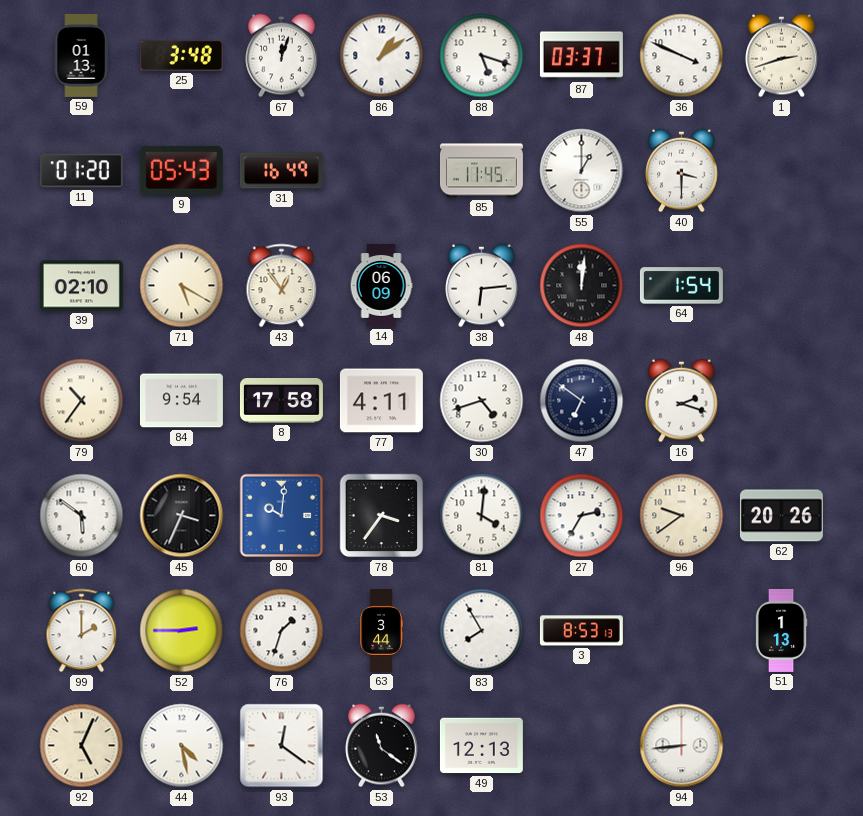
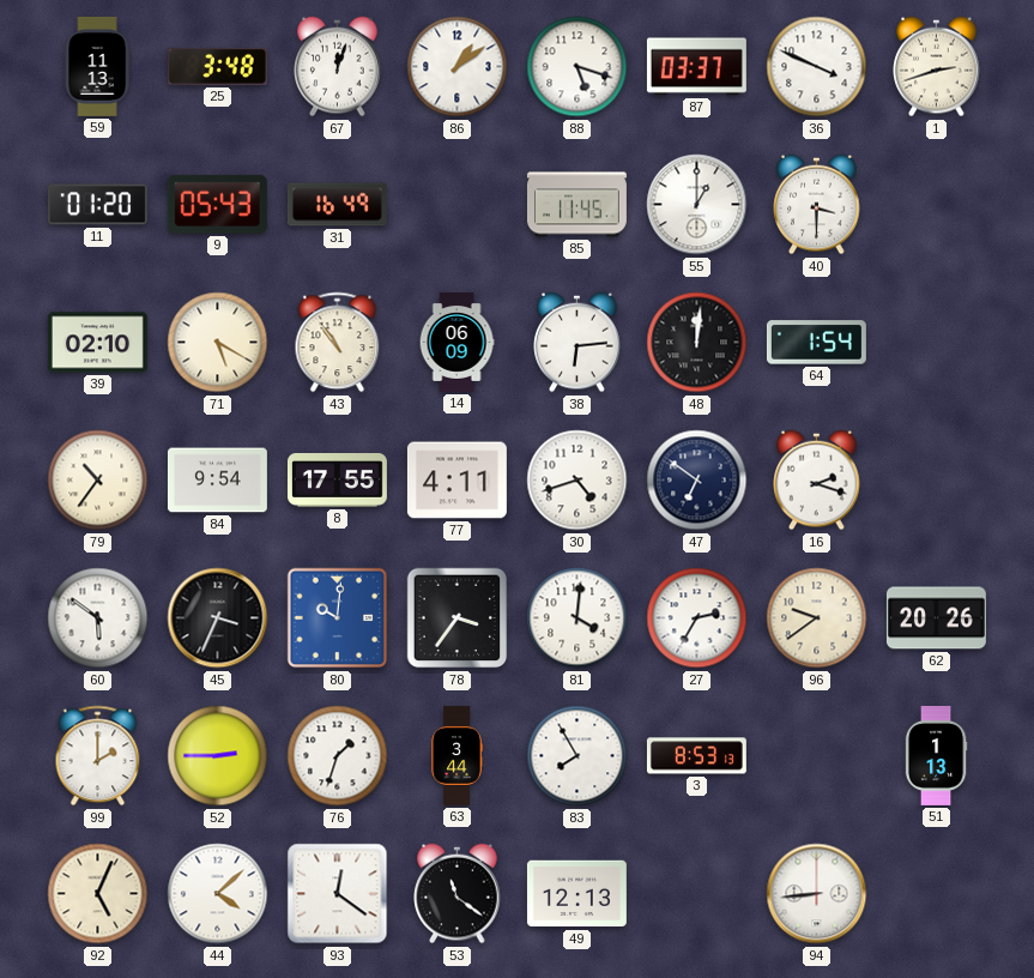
59: 01:13 -> 11:13
43: 12:54 -> 10:54
8: 17:58 -> 17:55
44: 4:28 -> 4:08
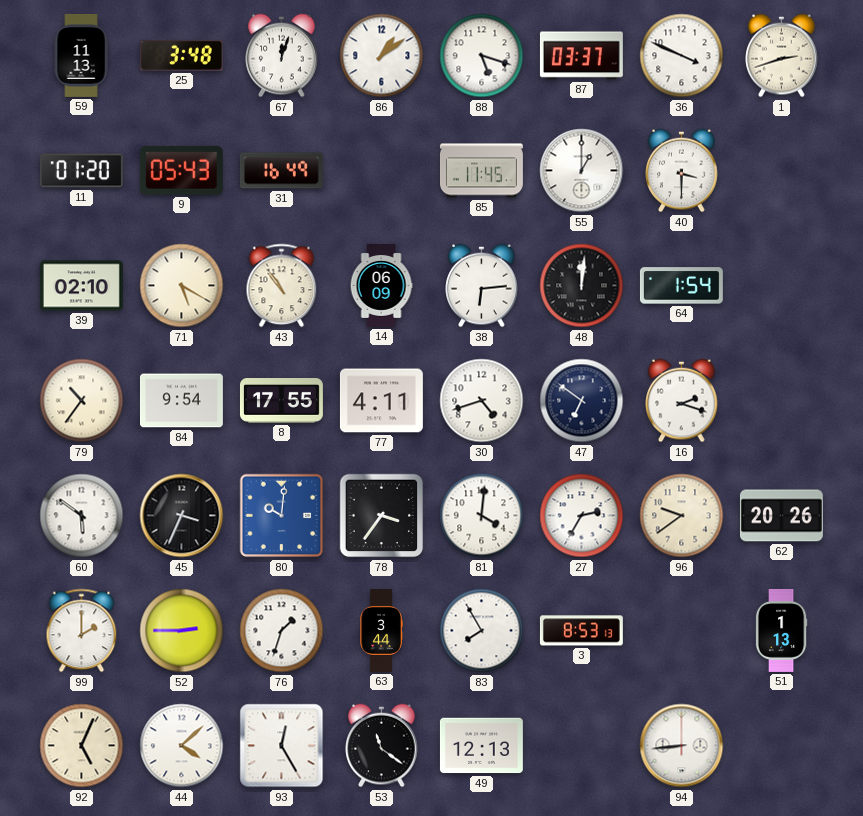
93: 12:21 -> 12:25
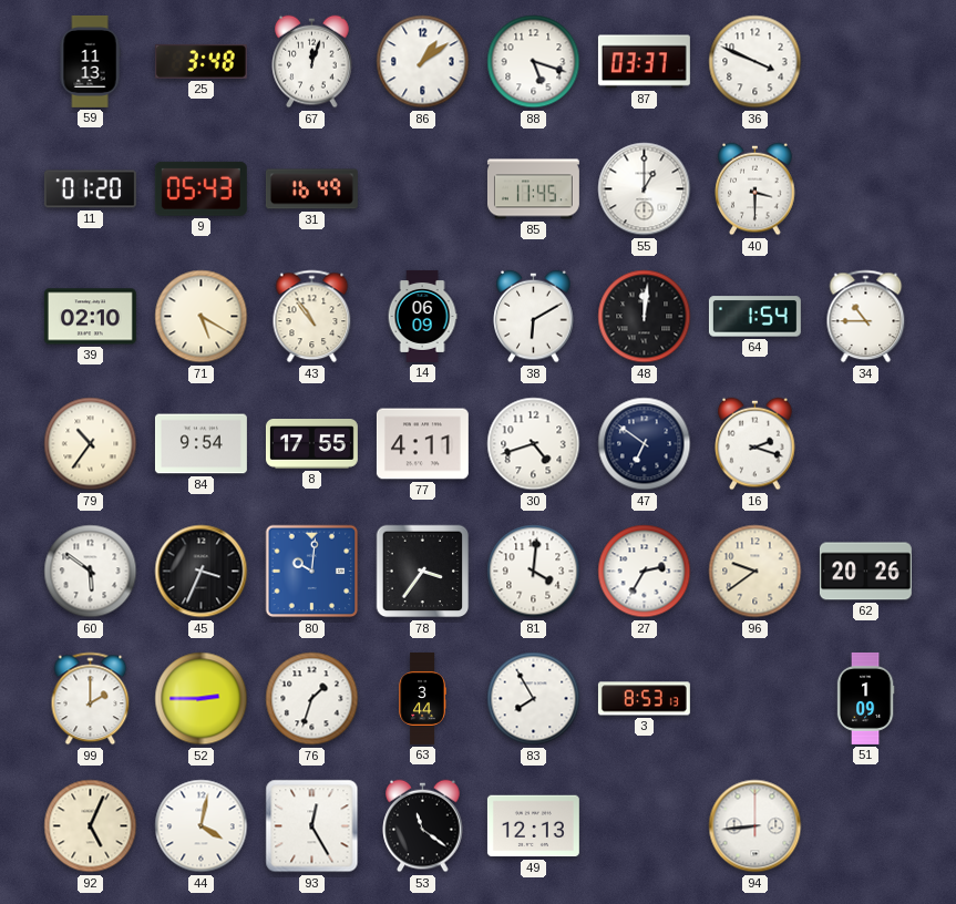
1: 2:42 -> none
38: 6:14 -> 6:10
34: none -> 10:45
51: 1:13 -> 1:09
44: 4:08 -> 4:02
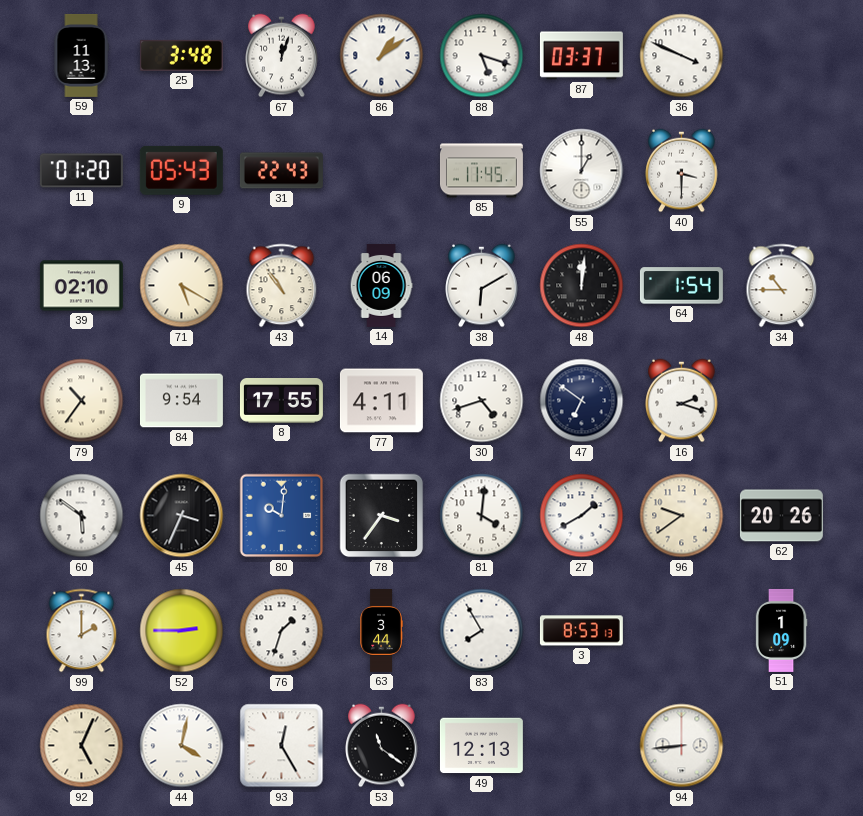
31: 16:49 -> 22:43
27: 2:35 -> 1:40
